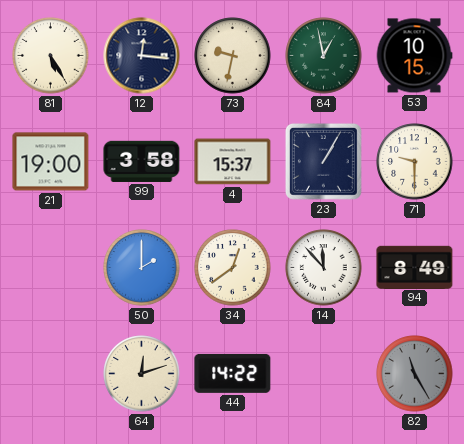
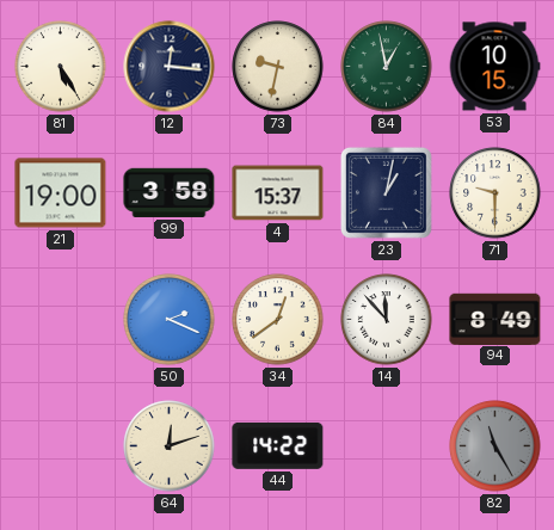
23: 1:05 -> 1:02
50: 2:00 -> 2:19
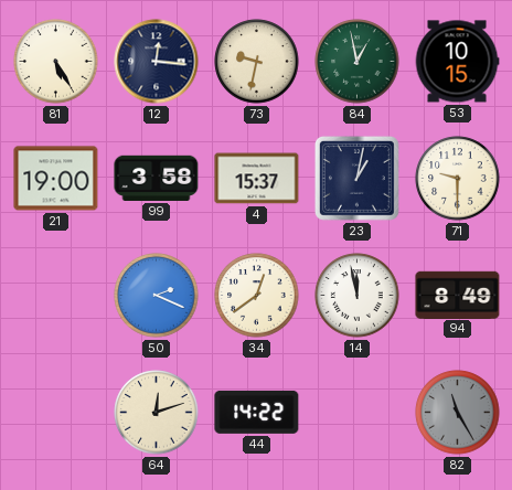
14: 11:53 -> 11:58
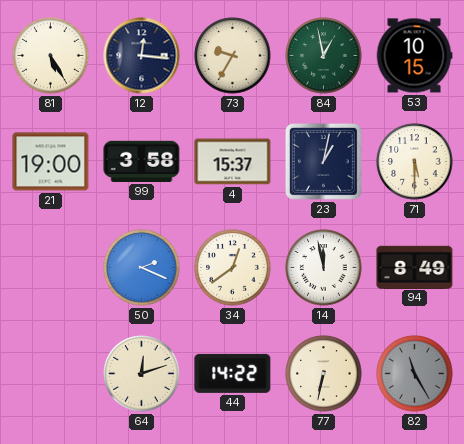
73: 9:32 -> 9:35
71: 9:30 -> 5:30
77: none -> 6:32
